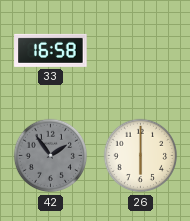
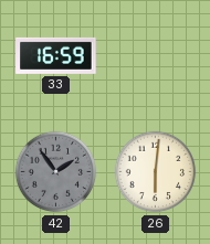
33: 16:58 -> 16:59
26: 6:00 -> 6:01
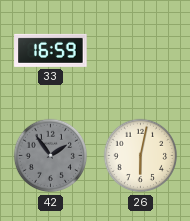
26: 6:01 -> 6:02
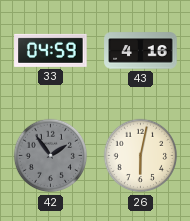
33: 16:59 -> 04:59
43: none -> 4:16
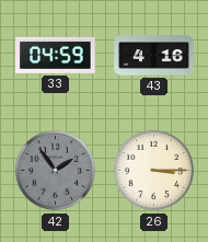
26: 6:02 -> 3:15
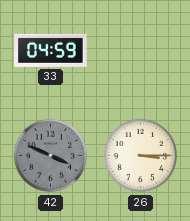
43: 4:16 -> none
42: 1:54 -> 3:49
